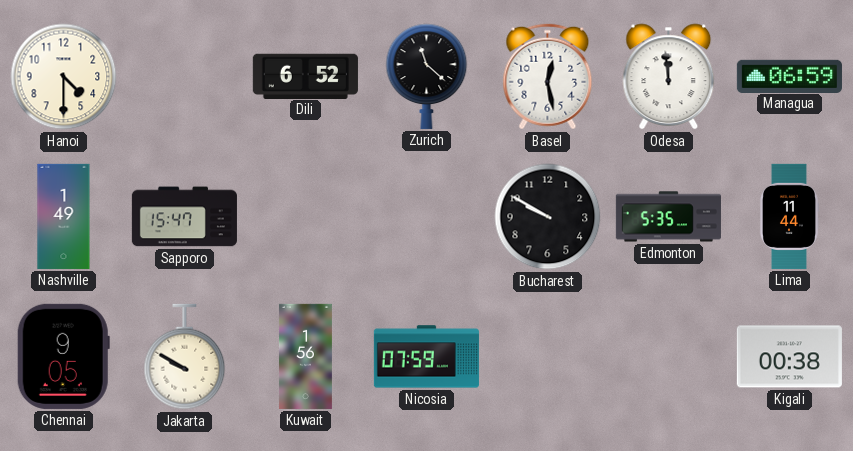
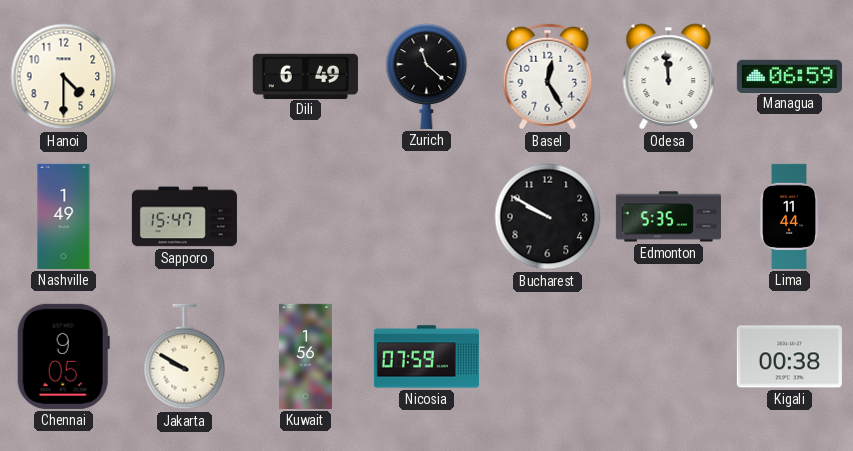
Dili: 6:52 -> 6:49
Basel: 12:28 -> 12:25
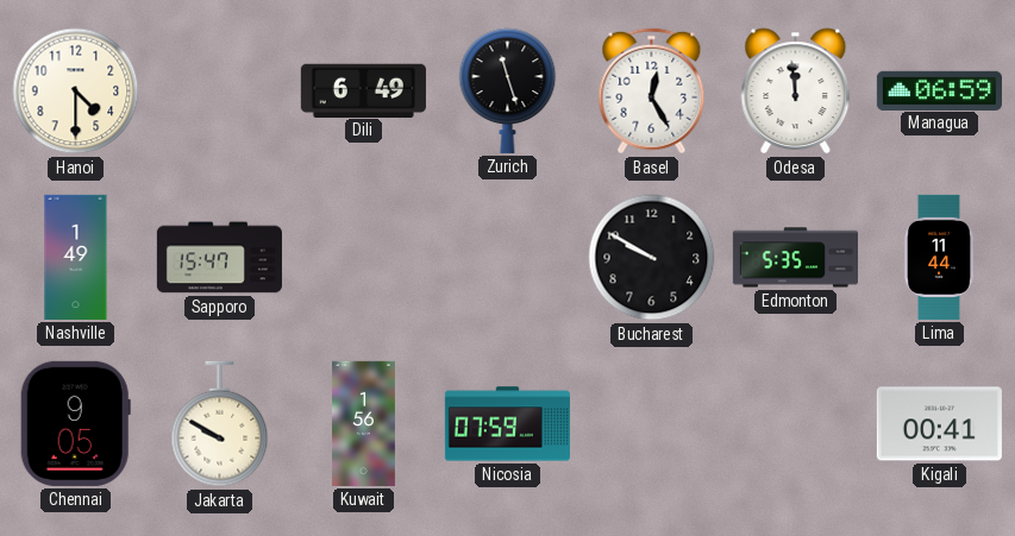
Zurich: 11:22 -> 11:27
Kigali: 00:38 -> 00:41
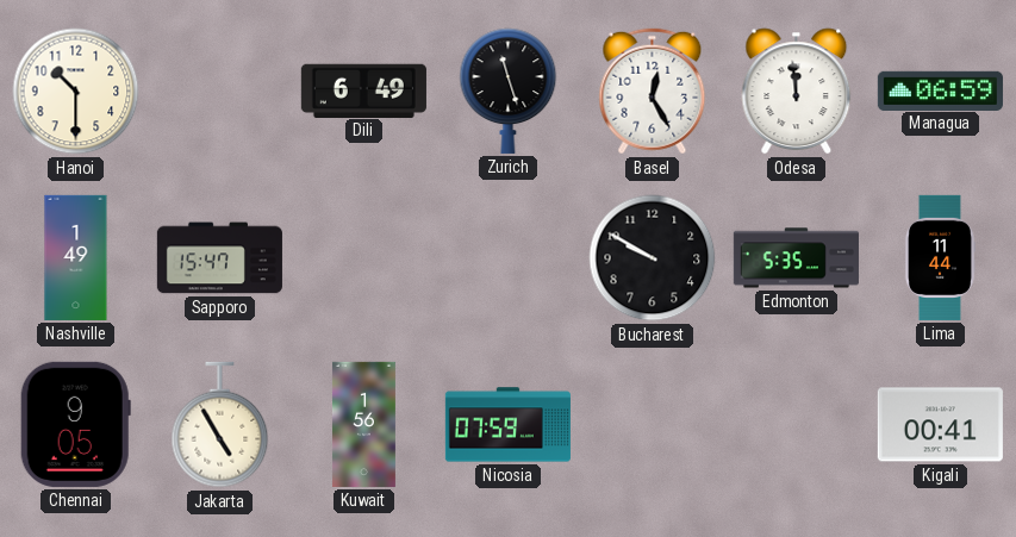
Hanoi: 4:30 -> 10:30
Jakarta: 9:50 -> 4:55
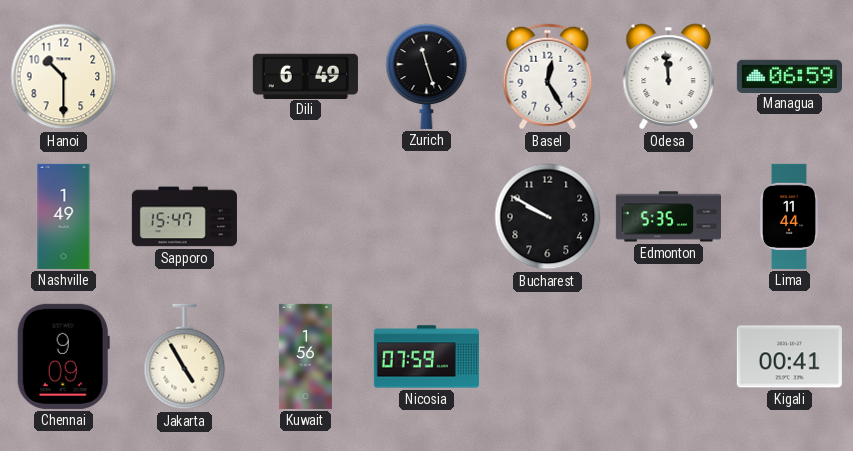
Chennai: 9:05 -> 9:09
